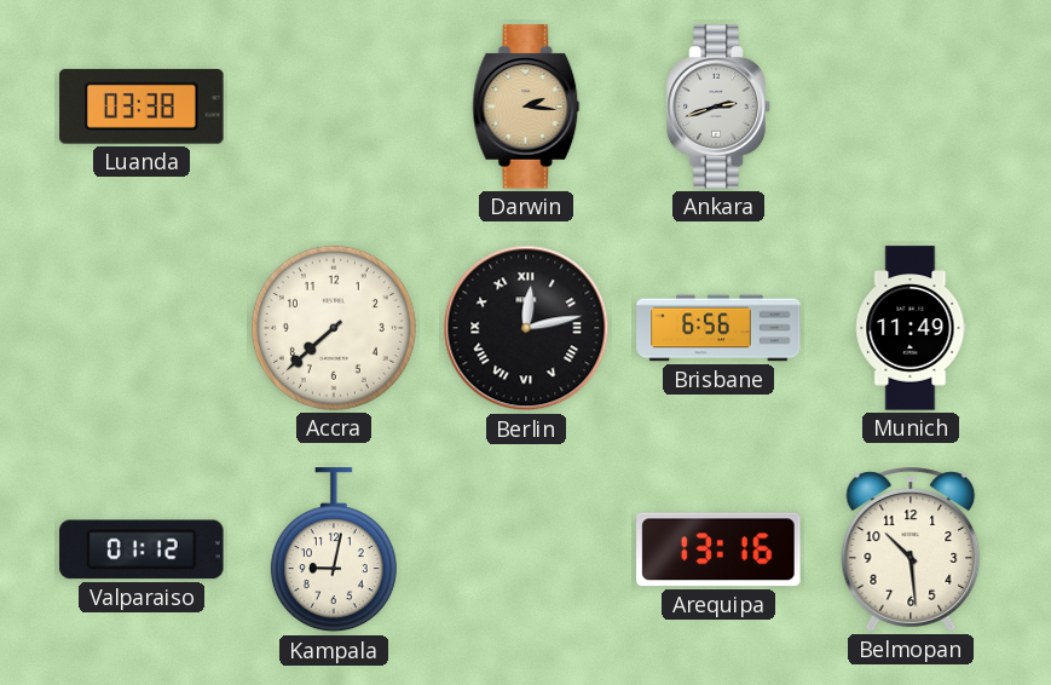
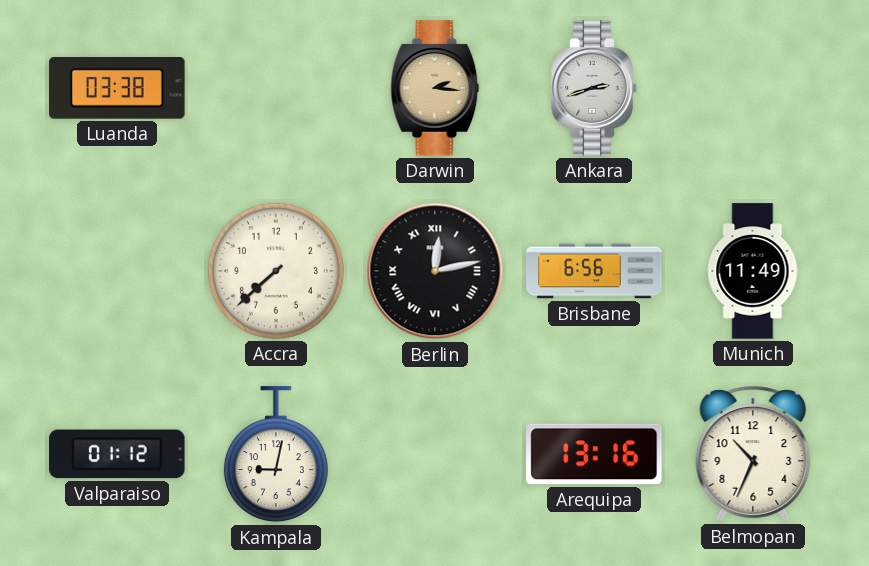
Belmopan: 10:29 -> 10:34
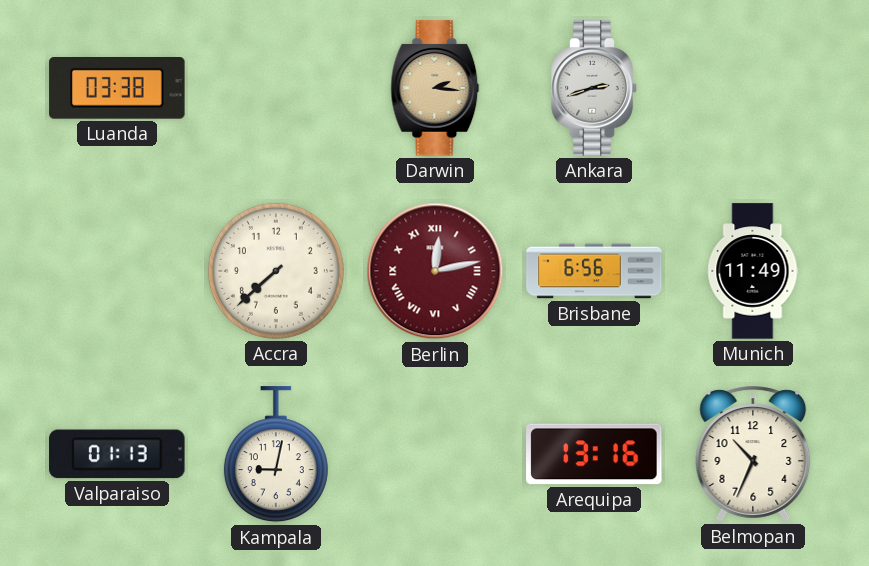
Berlin dial: black -> burgundy
Valparaiso: 01:12 -> 01:13
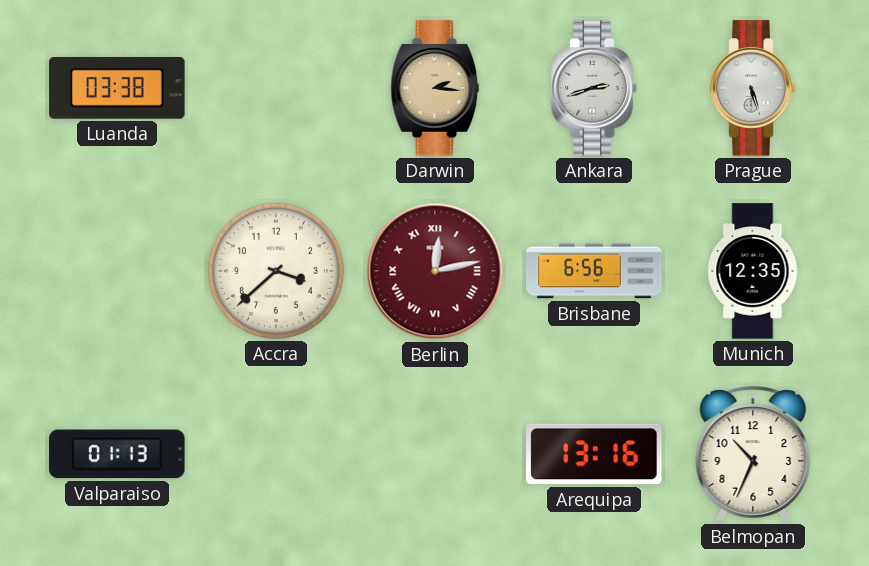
Prague: none -> 5:27
Accra: 7:38 -> 3:38
Munich: 11:49 -> 12:35
Kampala: 9:02 -> none
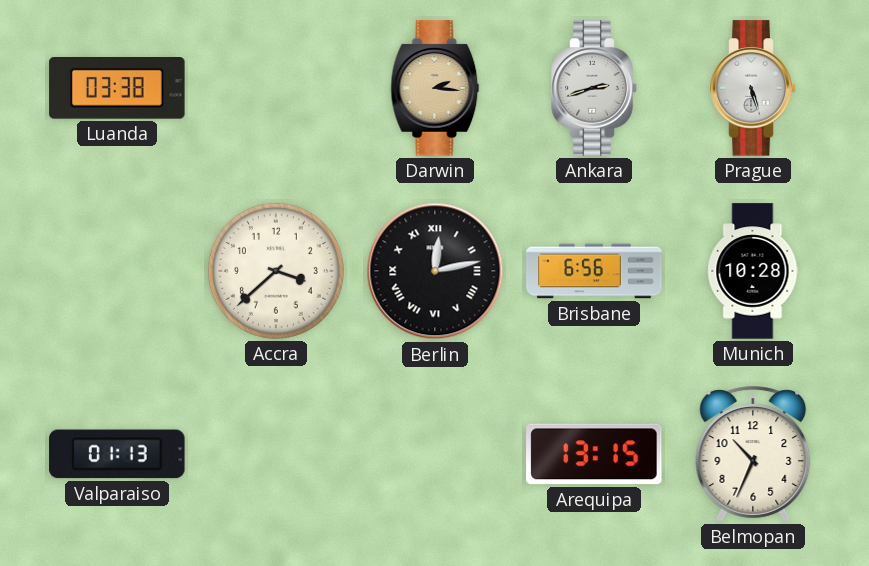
Berlin dial: burgundy -> black
Munich: 12:35 -> 10:28
Arequipa: 13:16 -> 13:15
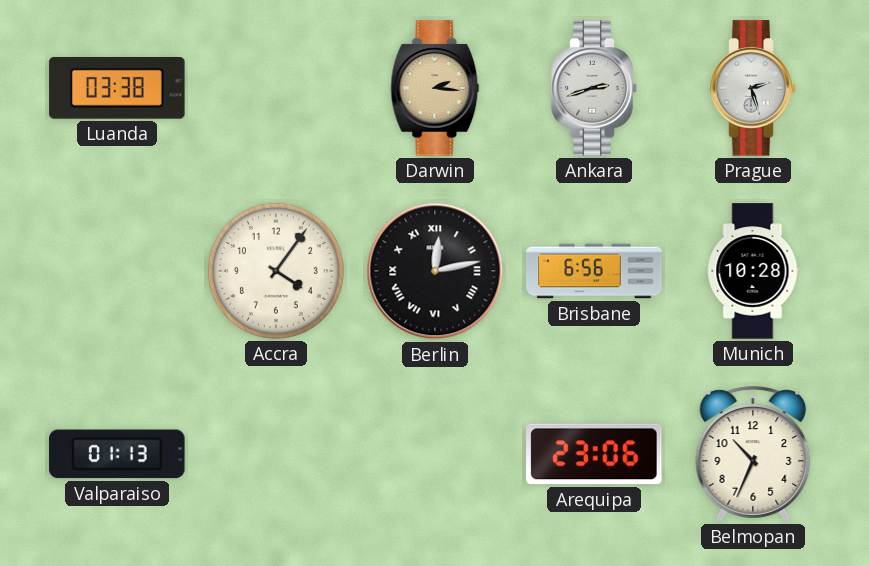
Prague: 5:27 -> 2:27
Accra: 3:38 -> 4:06
Arequipa: 13:15 -> 23:06
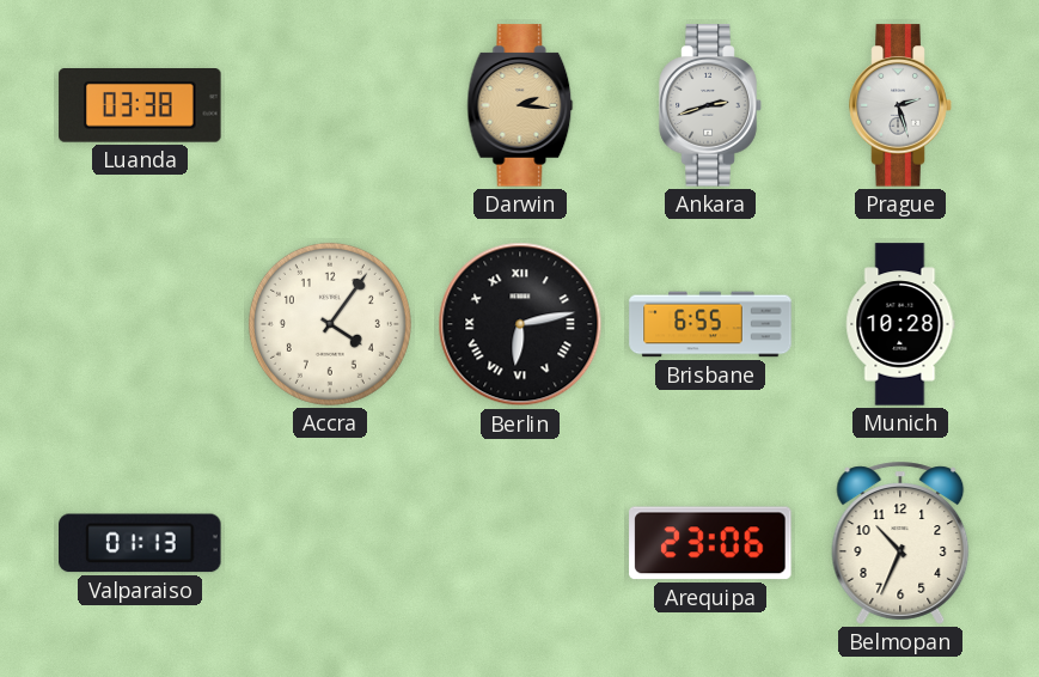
Berlin: 12:13 -> 6:13
Brisbane: 6:56 -> 6:55
